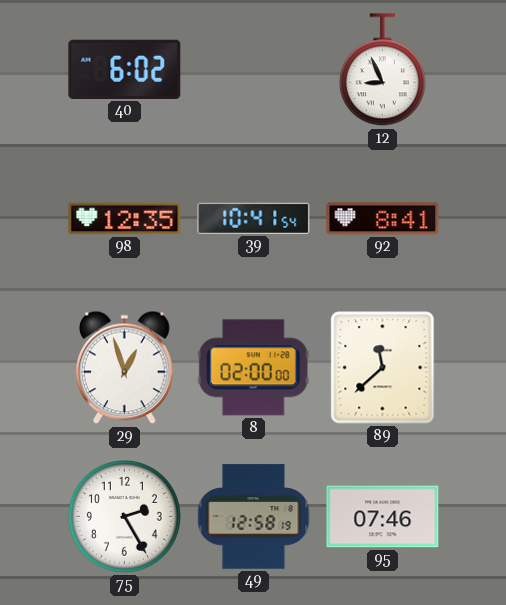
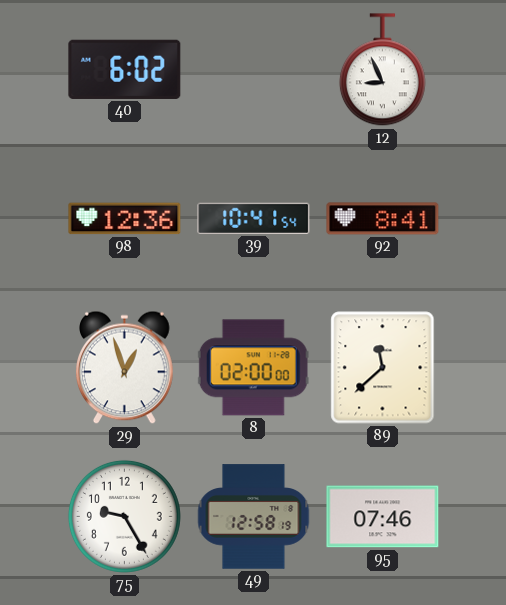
98: 12:35 -> 12:36
75: 2:25 -> 9:25
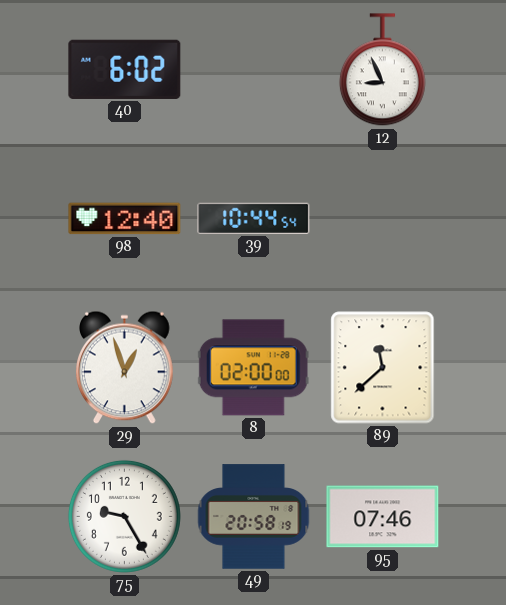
98: 12:36 -> 12:40
39: 10:41 -> 10:44
92: 8:41 -> none
49: 12:58 -> 20:58
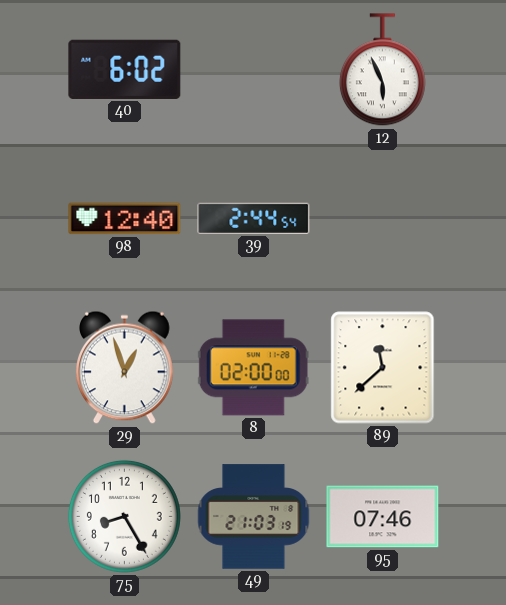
12: 8:56 -> 5:56
39: 10:44 -> 2:44
75: 9:25 -> 8:25
49: 20:58 -> 21:03
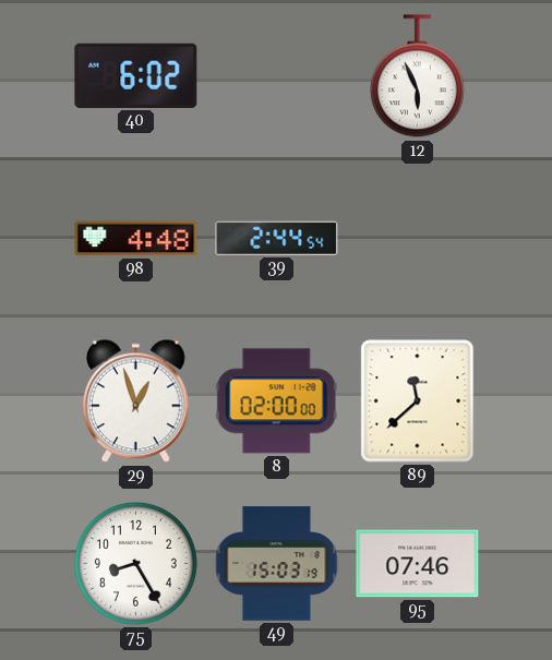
98: 12:40 -> 4:48
49: 21:03 -> 15:03
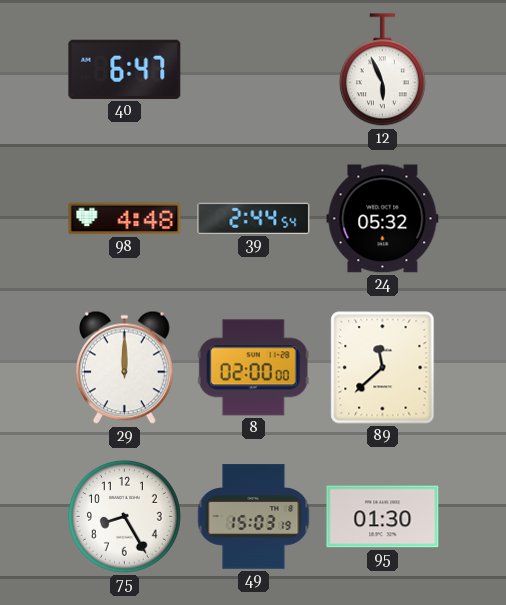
40: 6:02 -> 6:47
24: none -> 05:32
29: 12:57 -> 12:00
95: 07:46 -> 01:30
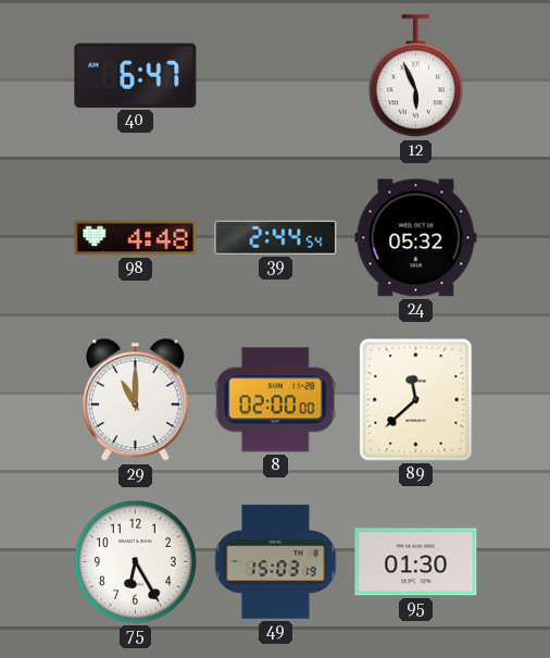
29: 12:00 -> 11:00
75: 8:25 -> 6:25
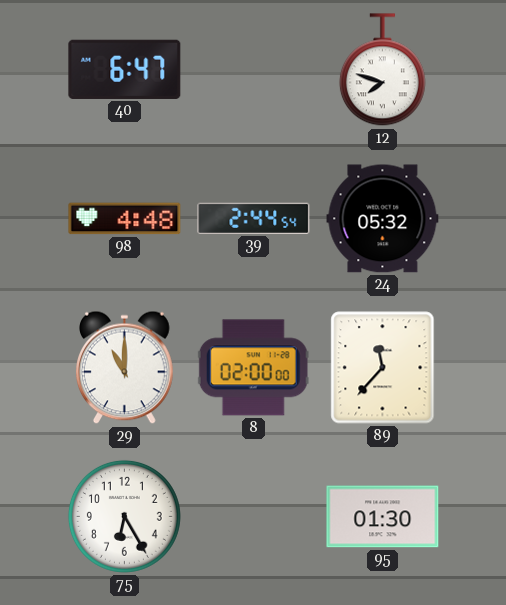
12: 5:56 -> 7:48
89: 11:38 -> 11:37
49: 15:03 -> none
